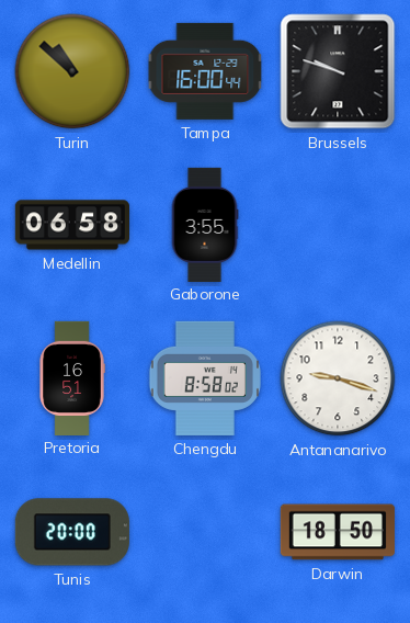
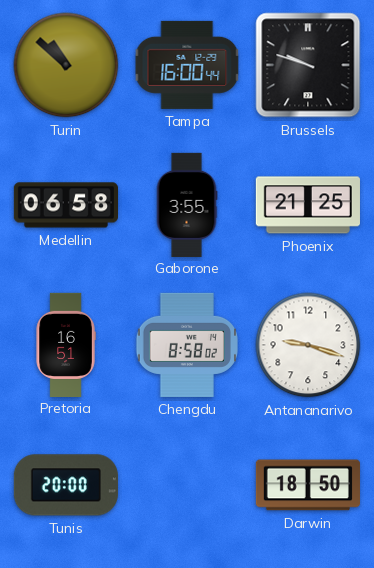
Phoenix: none -> 21:25
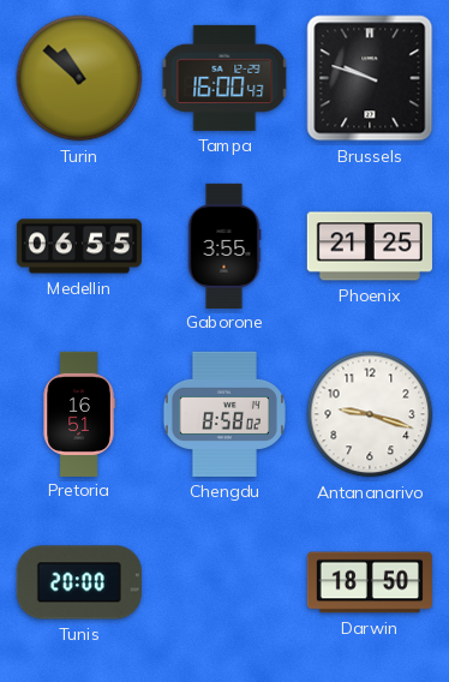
Tampa: 16:00:44 -> 16:00:43
Medellin: 06:58 -> 06:55
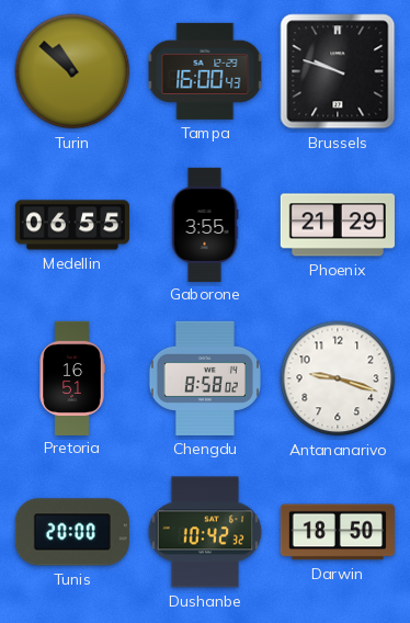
Phoenix: 21:25 -> 21:29
Dushanbe: none -> 10:42
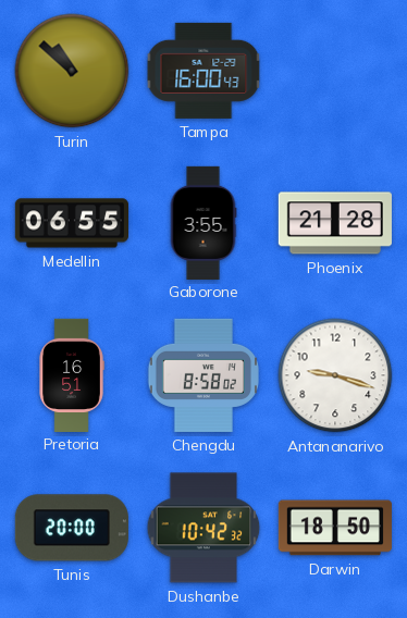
Brussels: 9:48 -> none
Phoenix: 21:29 -> 21:28
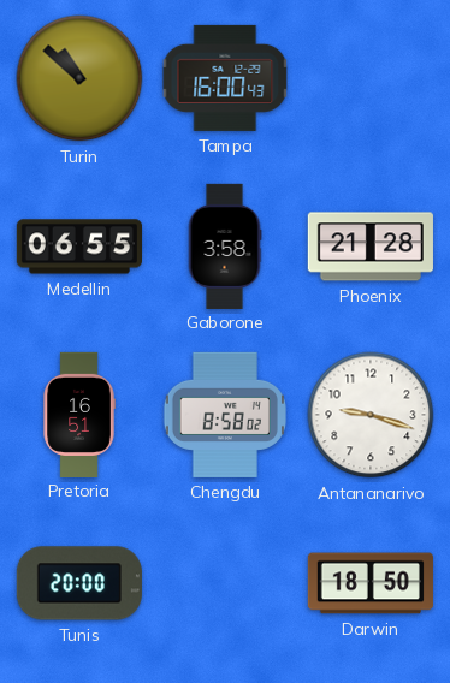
Gaborone: 3:55 -> 3:58
Dushanbe: 10:42 -> none
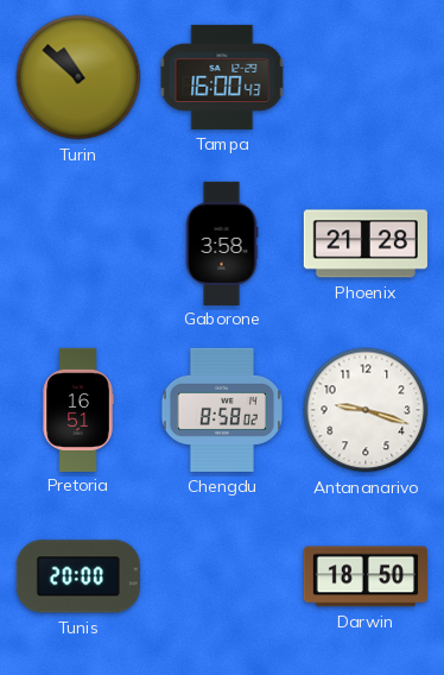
Medellin: 06:55 -> none
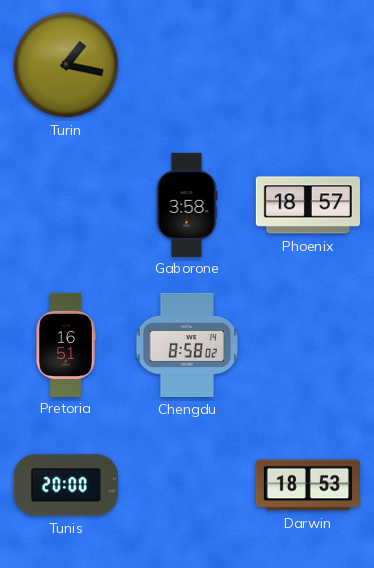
Turin: 10:52 -> 1:17
Tampa: 16:00 -> none
Phoenix: 21:28 -> 18:57
Antananarivo: 9:18 -> none
Darwin: 18:50 -> 18:53
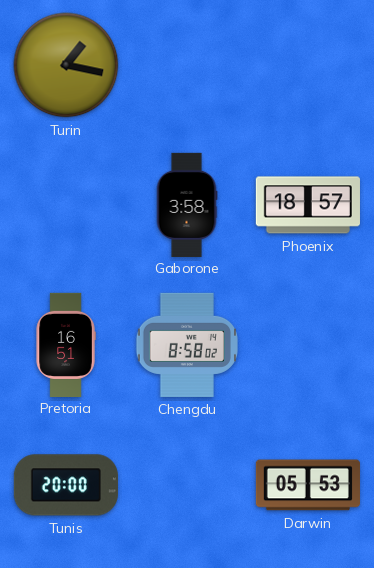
Darwin: 18:53 -> 05:53
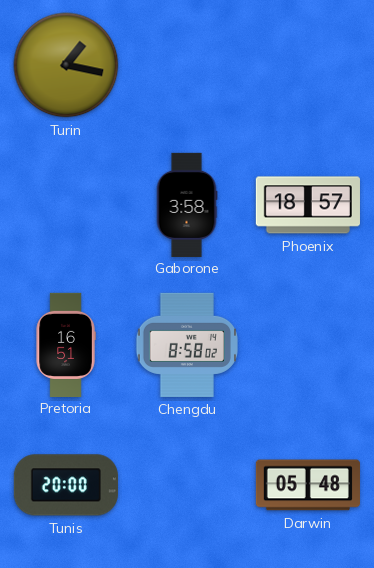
Darwin: 05:53 -> 05:48
